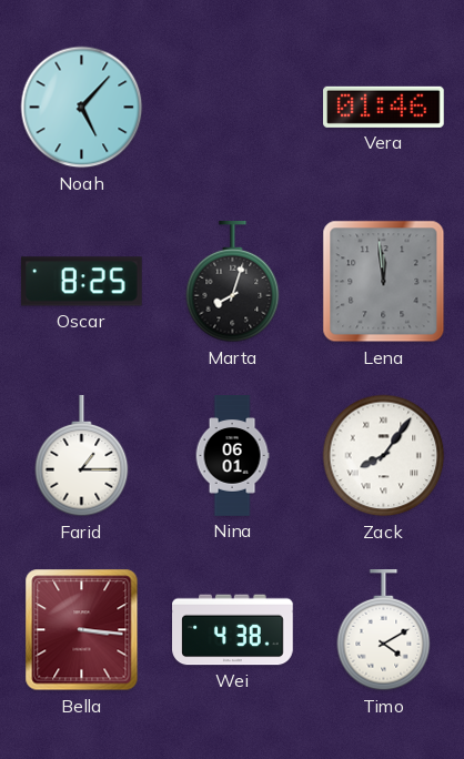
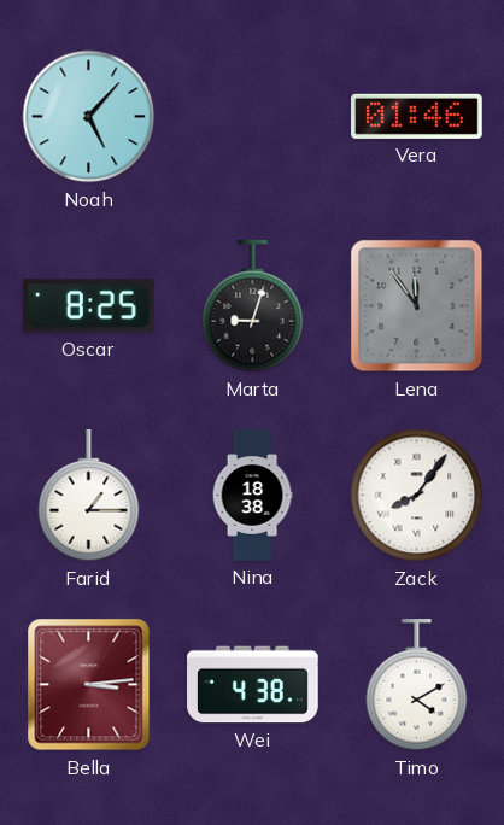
Marta: 8:03 -> 9:03
Lena: 11:59 -> 11:54
Nina: 06:01 -> 18:38
Bella: 3:16 -> 3:14
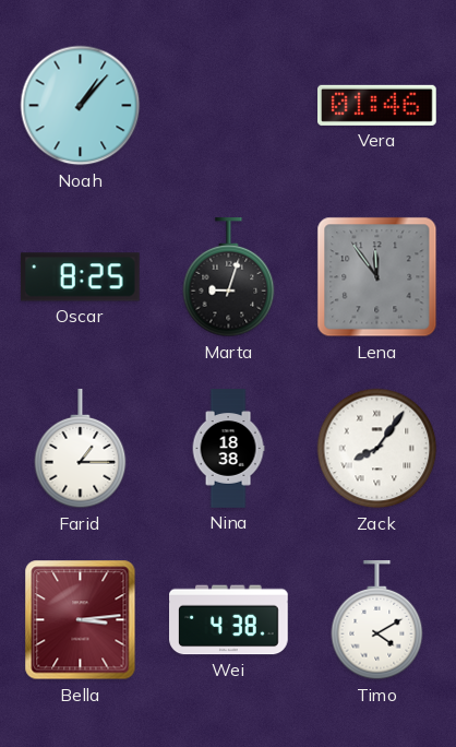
Noah: 5:07 -> 1:07
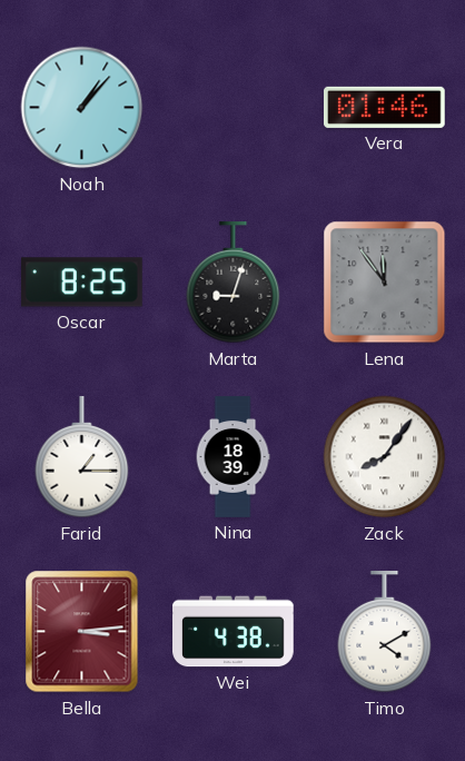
Nina: 18:38 -> 18:39
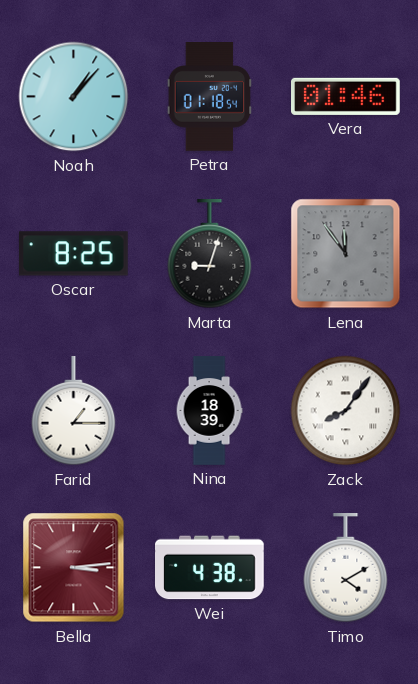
Petra: none -> 01:18
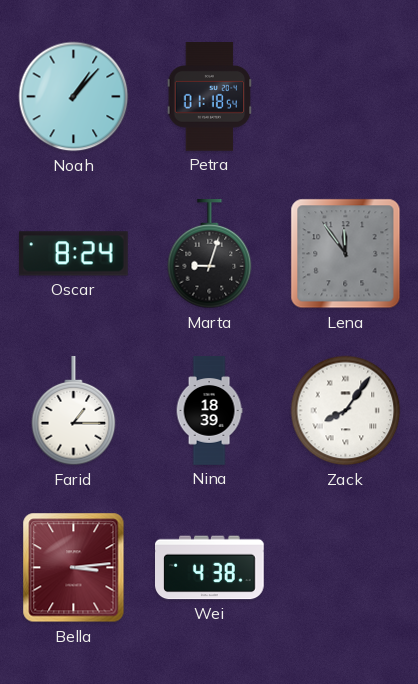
Vera: 01:46 -> none
Oscar: 8:25 -> 8:24
Timo: 4:10 -> none
